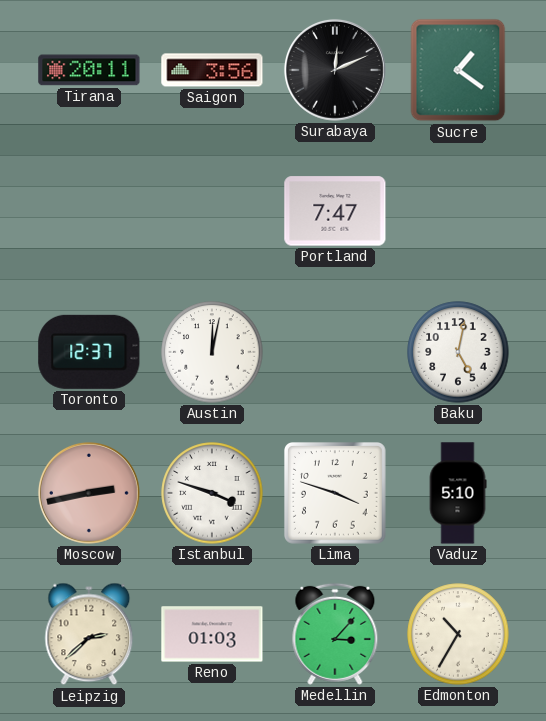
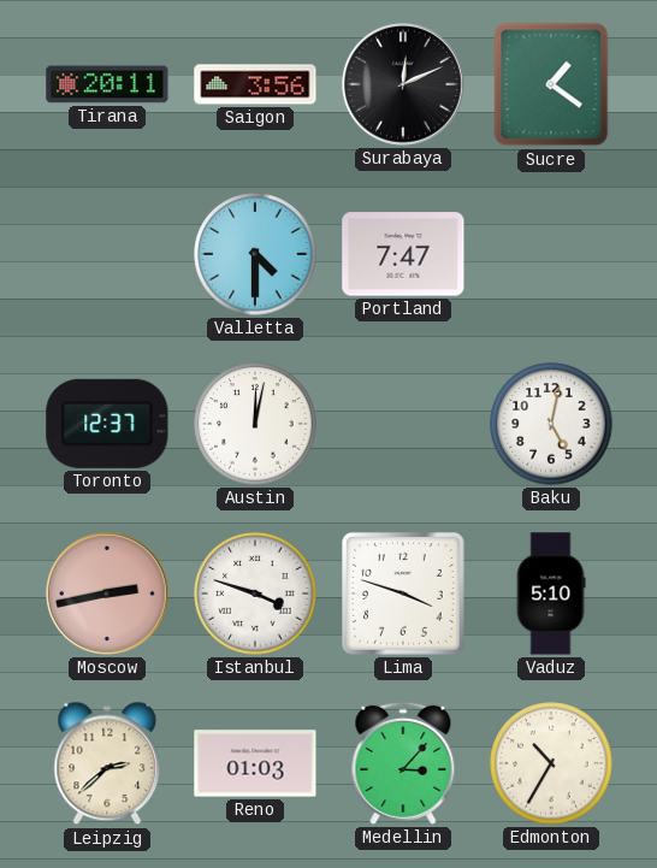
Valletta: none -> 4:30
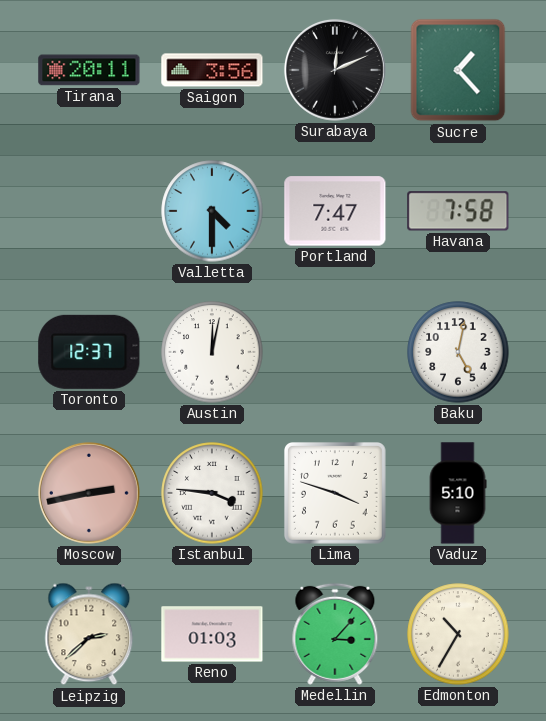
Sucre: 1:21 -> 1:23
Havana: none -> 7:58
Istanbul: 3:48 -> 3:46
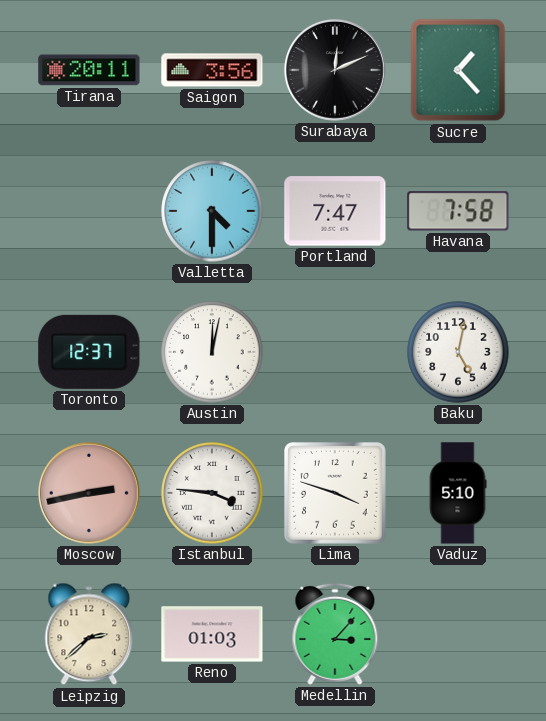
Edmonton: 10:35 -> none
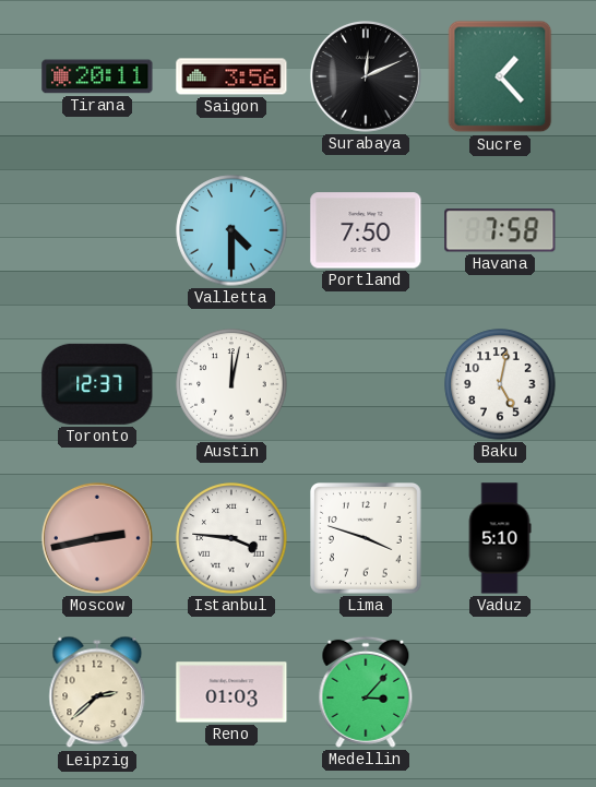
Portland: 7:47 -> 7:50
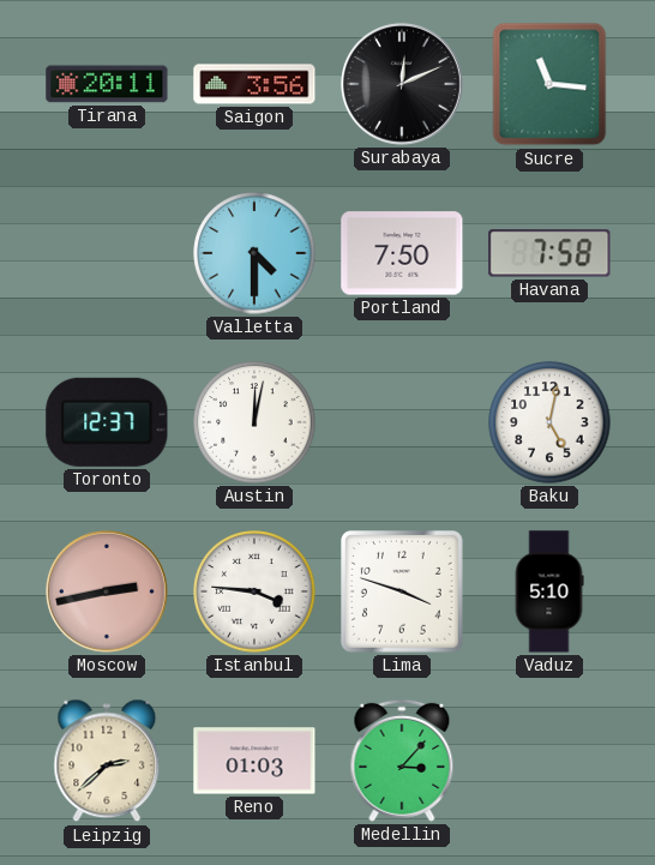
Sucre: 1:23 -> 11:16
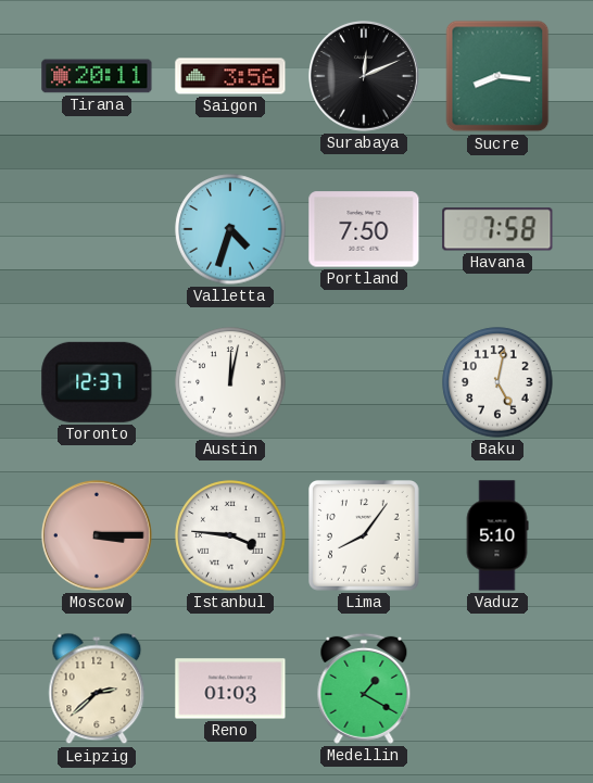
Sucre: 11:16 -> 8:16
Valletta: 4:30 -> 4:33
Moscow: 2:43 -> 3:15
Lima: 3:48 -> 8:06
Medellin: 3:07 -> 1:20
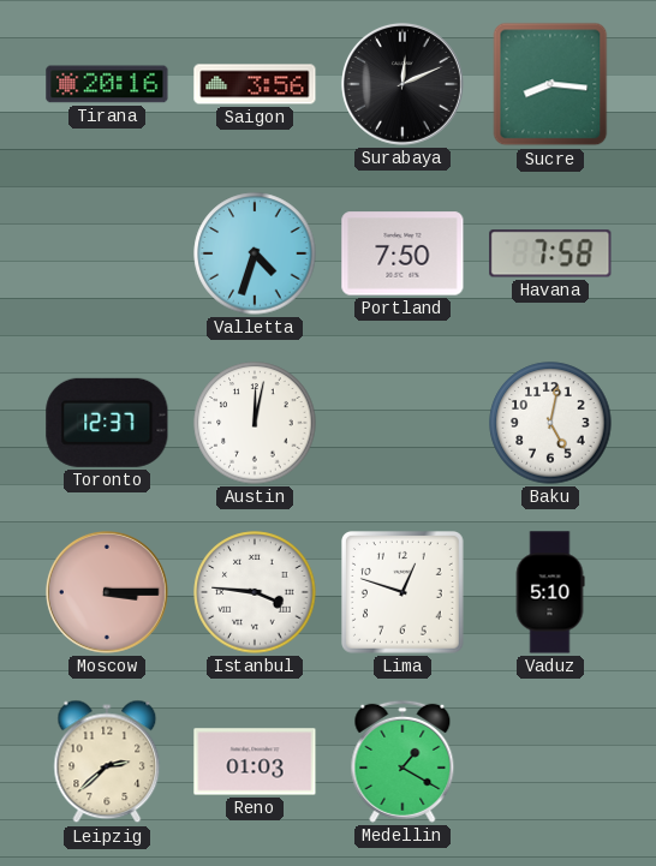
Tirana: 20:11 -> 20:16
Lima: 8:06 -> 12:48
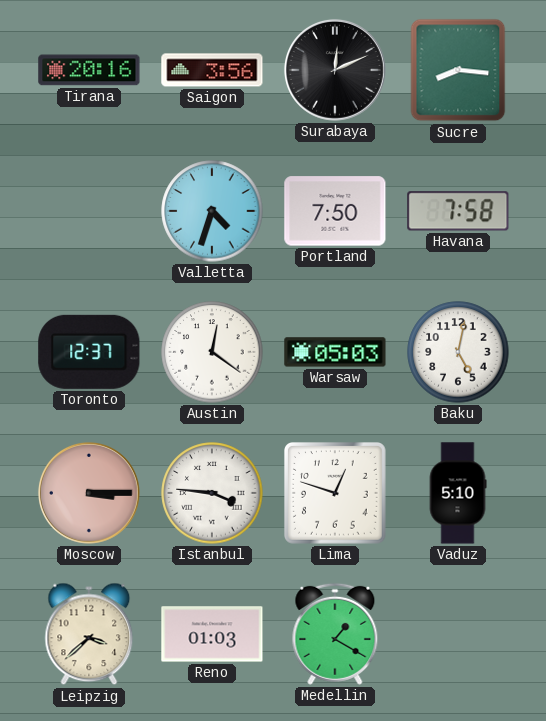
Austin: 12:02 -> 12:21
Warsaw: none -> 05:03
Leipzig: 2:38 -> 3:38
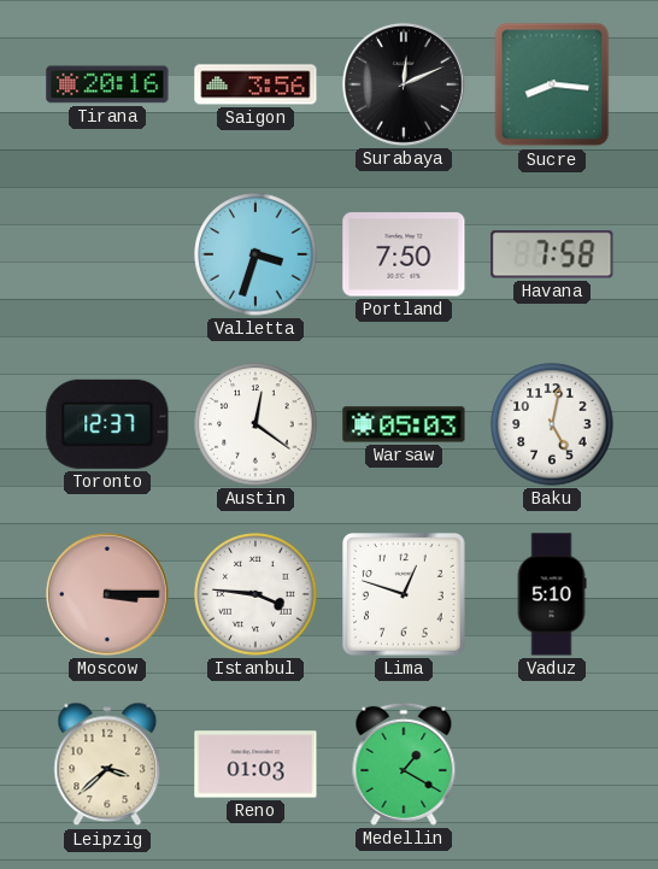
Valletta: 4:33 -> 3:33
